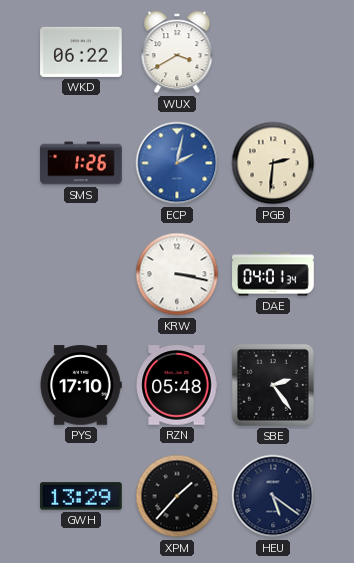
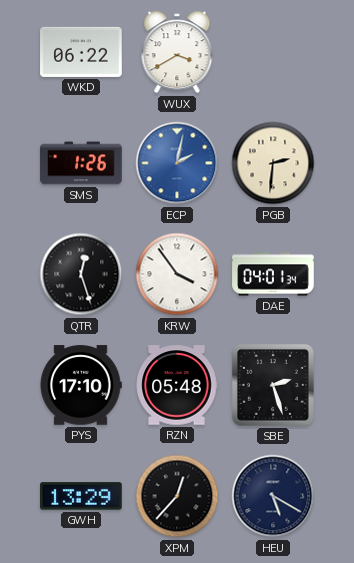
QTR: none -> 12:27
KRW: 3:17 -> 3:54
SBE: 2:24 -> 2:27
XPM: 1:37 -> 12:37
HEU: 5:21 -> 5:20
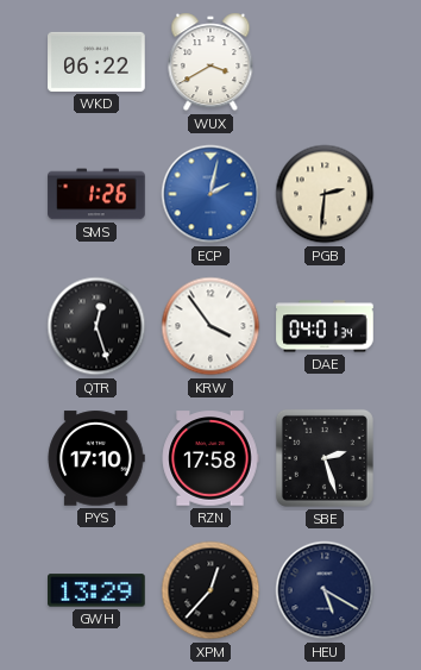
RZN: 05:48 -> 17:58
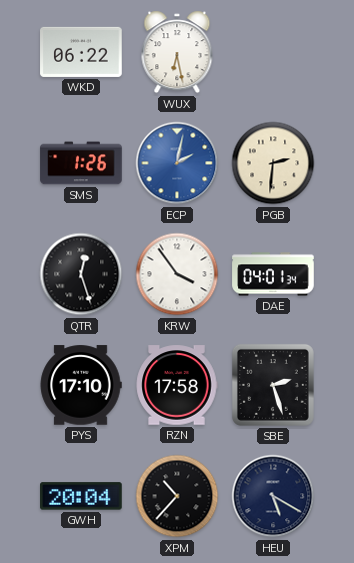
WUX: 3:40 -> 6:28
GWH: 13:29 -> 20:04
XPM: 12:37 -> 10:37
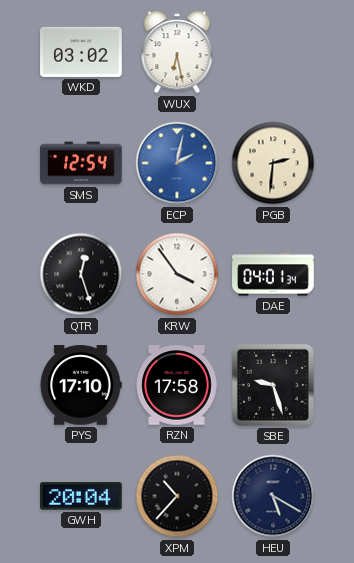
WKD: 06:22 -> 03:02
SMS: 1:26 -> 12:54
SBE: 2:27 -> 9:27
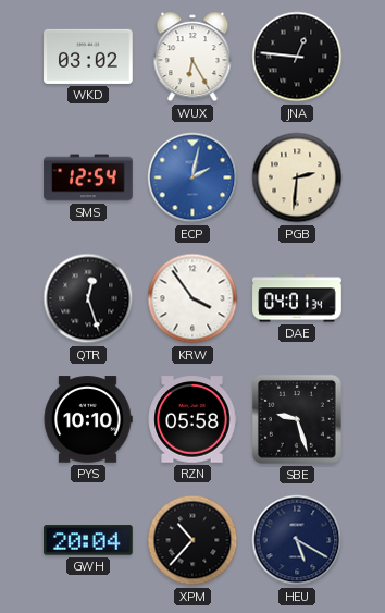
WUX: 6:28 -> 6:25
JNA: none -> 12:46
PYS: 17:10 -> 10:10
RZN: 17:58 -> 05:58
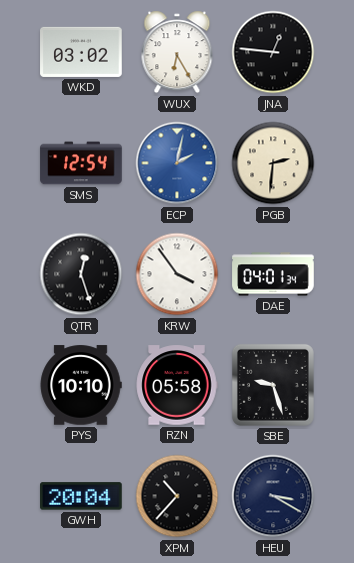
HEU: 5:20 -> 3:20
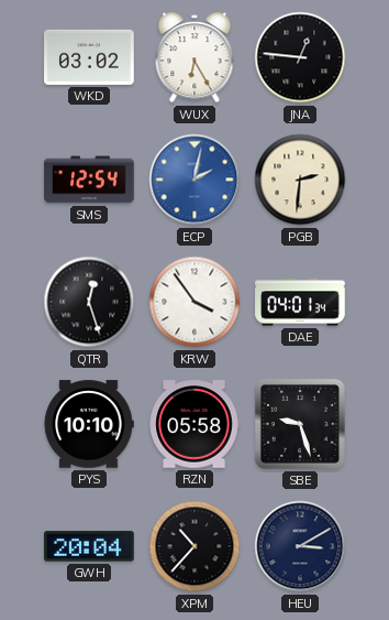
HEU: 3:20 -> 3:10
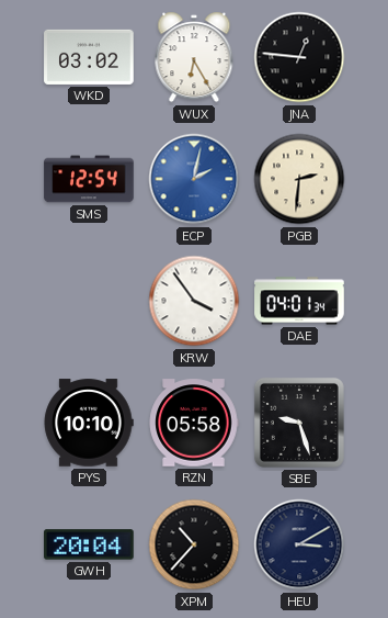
QTR: 12:27 -> none
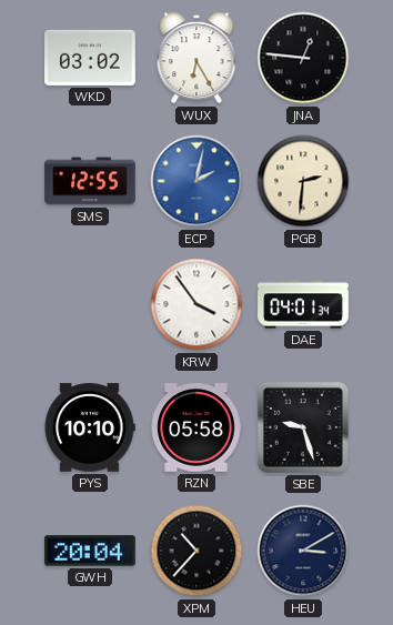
SMS: 12:54 -> 12:55
